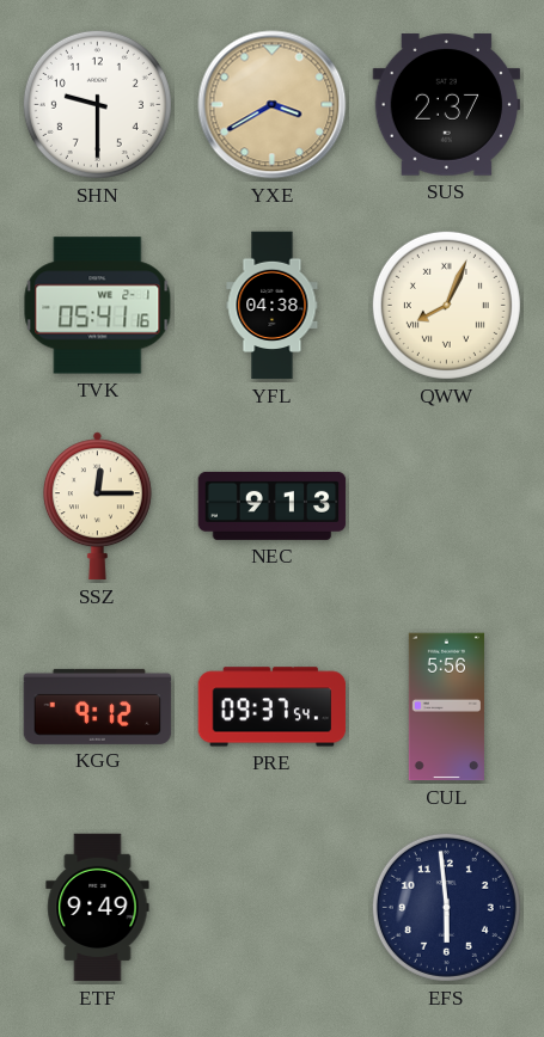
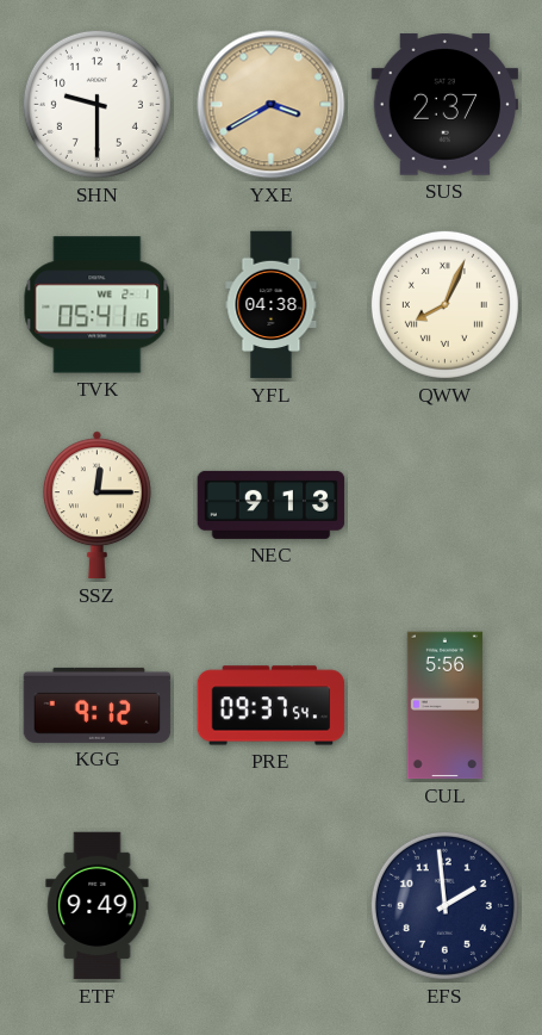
EFS: 5:59 -> 1:59
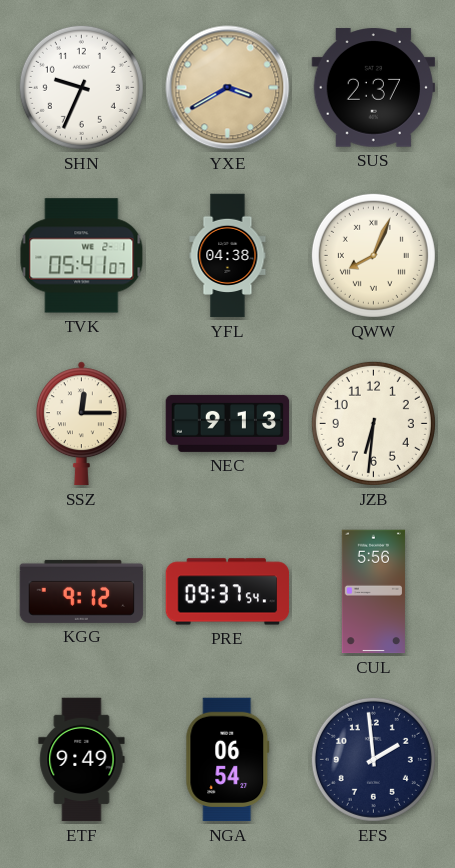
SHN: 9:30 -> 9:34
TVK: 05:41:16 -> 05:41:07
JZB: none -> 6:31
NGA: none -> 06:54
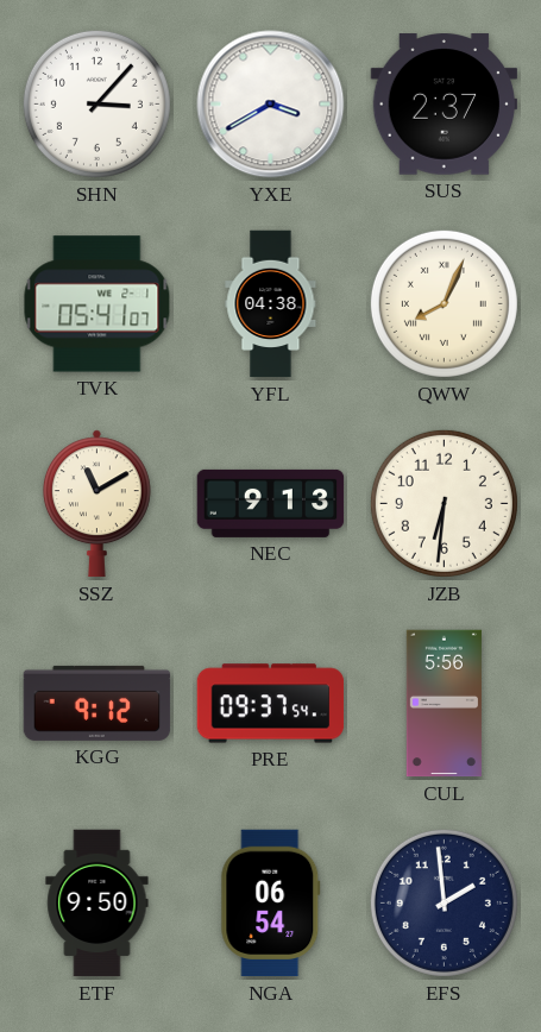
SHN: 9:34 -> 3:07
YXE dial: champagne -> white
SSZ: 12:15 -> 11:10
ETF: 9:49 -> 9:50
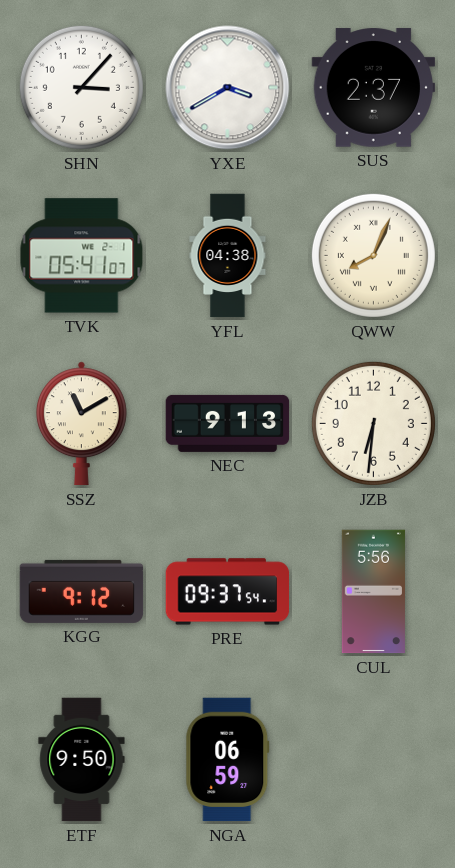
NGA: 06:54 -> 06:59
EFS: 1:59 -> none
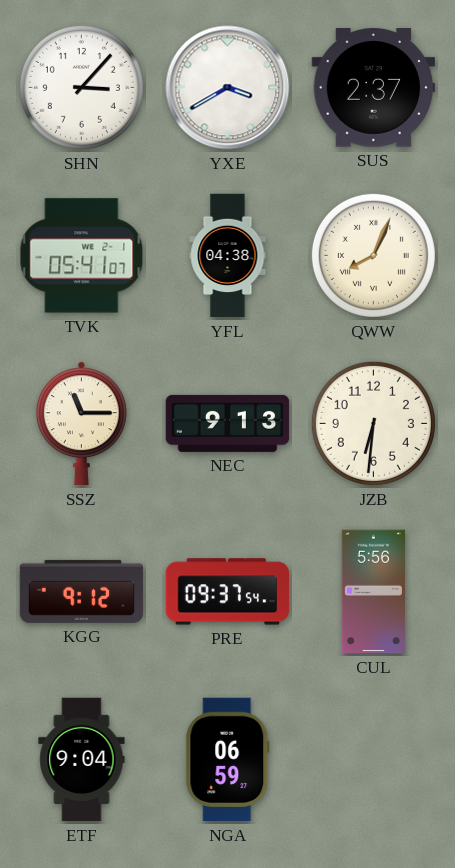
SSZ: 11:10 -> 11:15
ETF: 9:50 -> 9:04
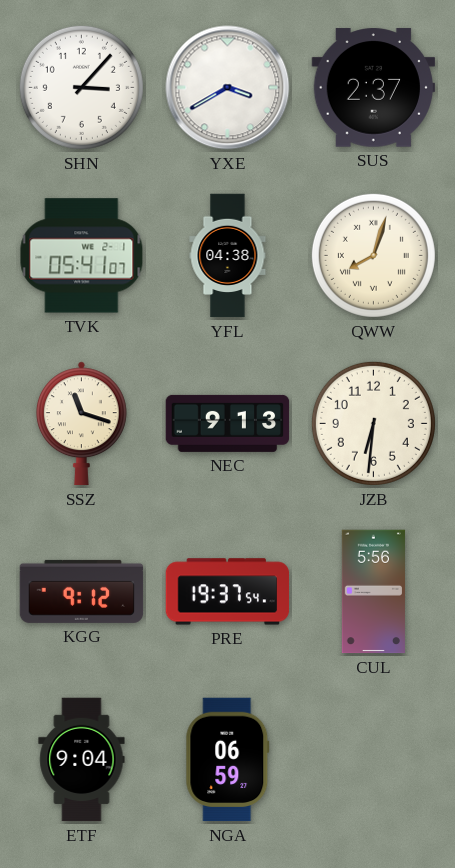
QWW: 8:04 -> 8:03
SSZ: 11:15 -> 11:18
PRE: 09:37 -> 19:37
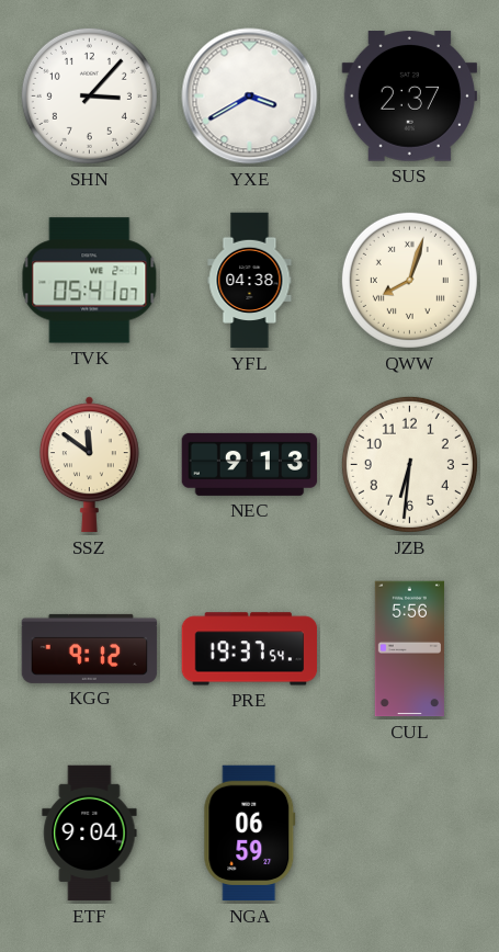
SSZ: 11:18 -> 11:51
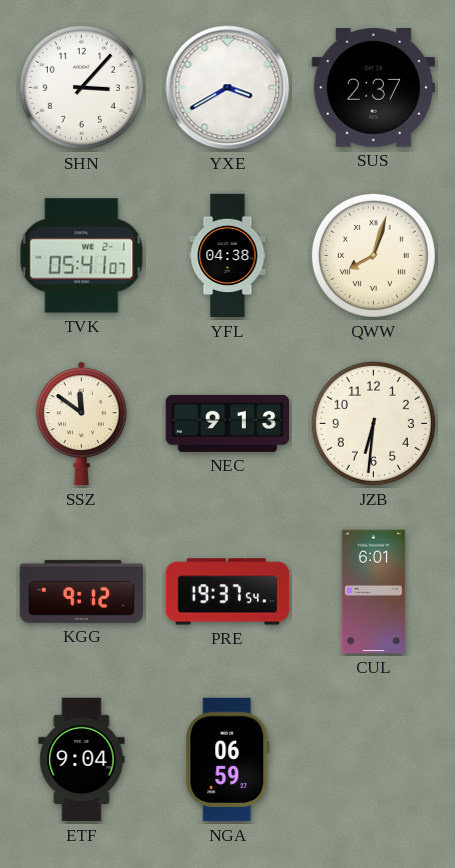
CUL: 5:56 -> 6:01
